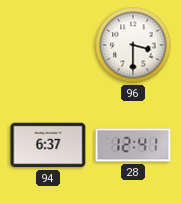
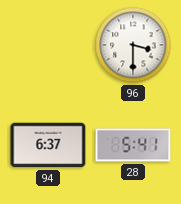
28: 12:41 -> 5:41
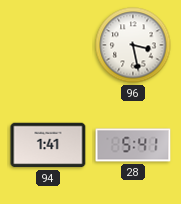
96: 3:30 -> 3:28
94: 6:37 -> 1:41
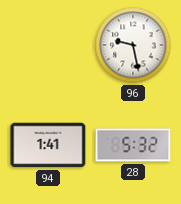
96: 3:28 -> 9:28
28: 5:41 -> 5:32
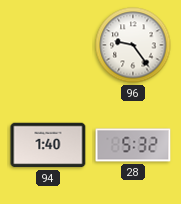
96: 9:28 -> 9:24
94: 1:41 -> 1:40
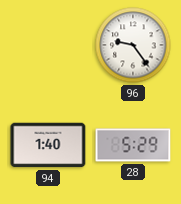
28: 5:32 -> 5:29
